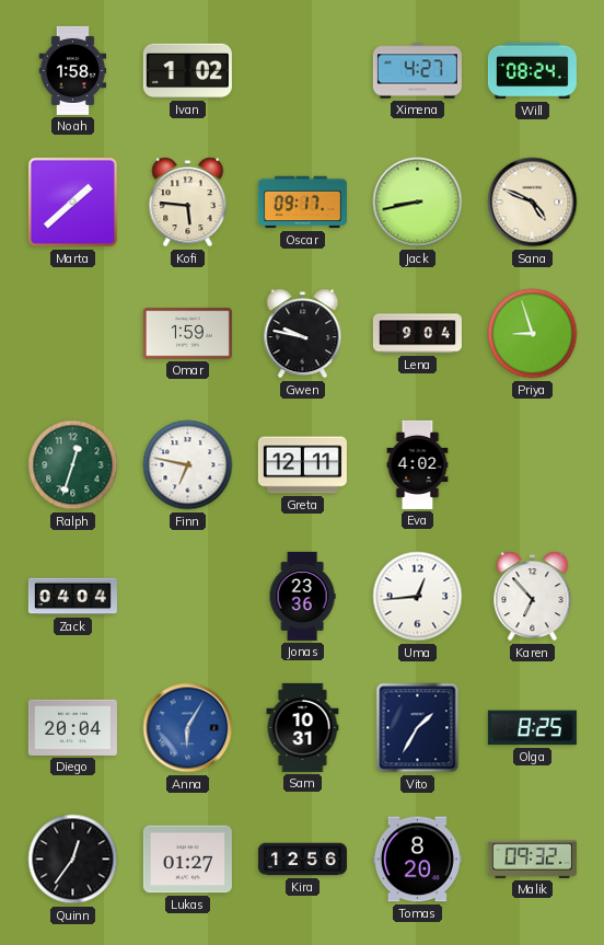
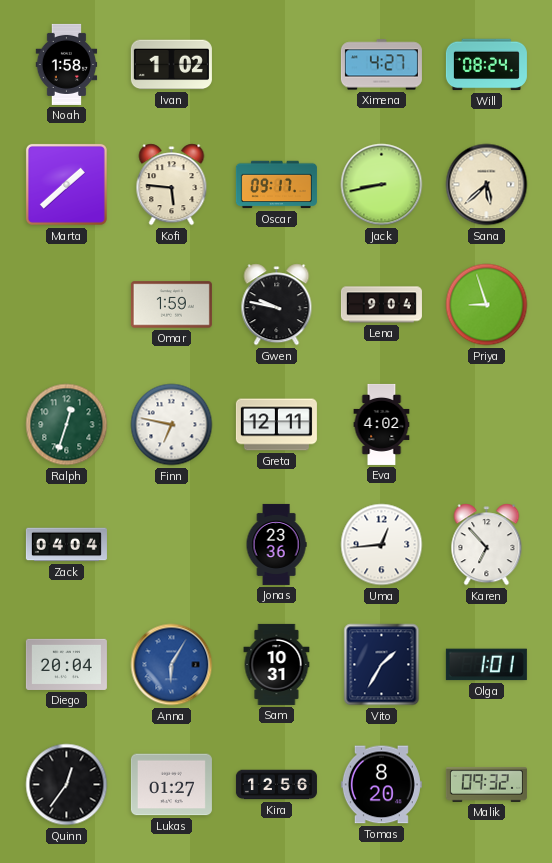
Sana: 4:49 -> 5:38
Olga: 8:25 -> 1:01
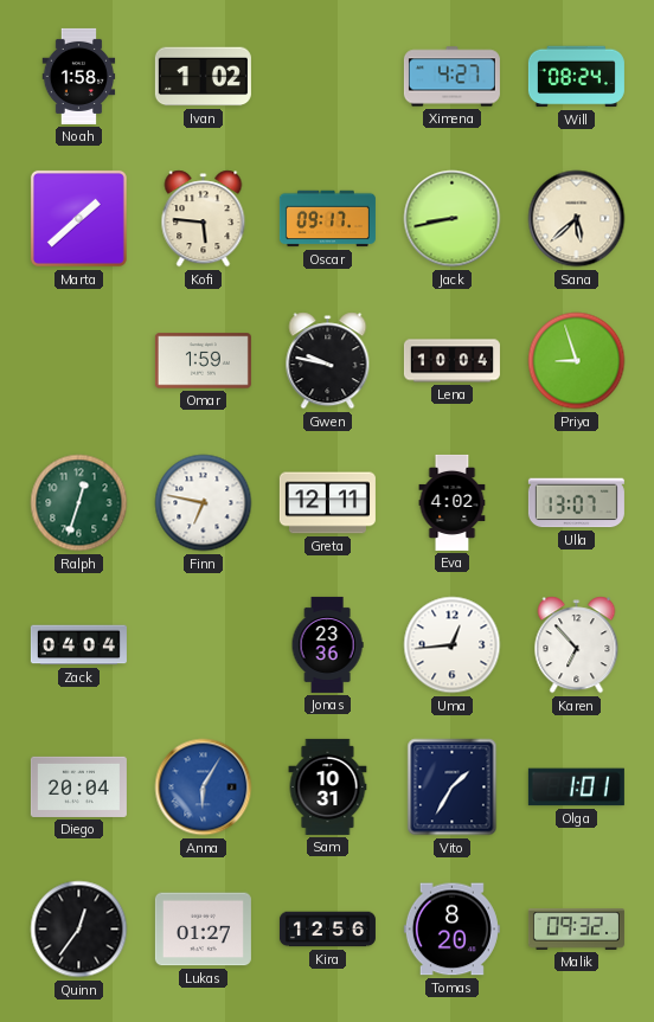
Lena: 9:04 -> 10:04
Ulla: none -> 13:07
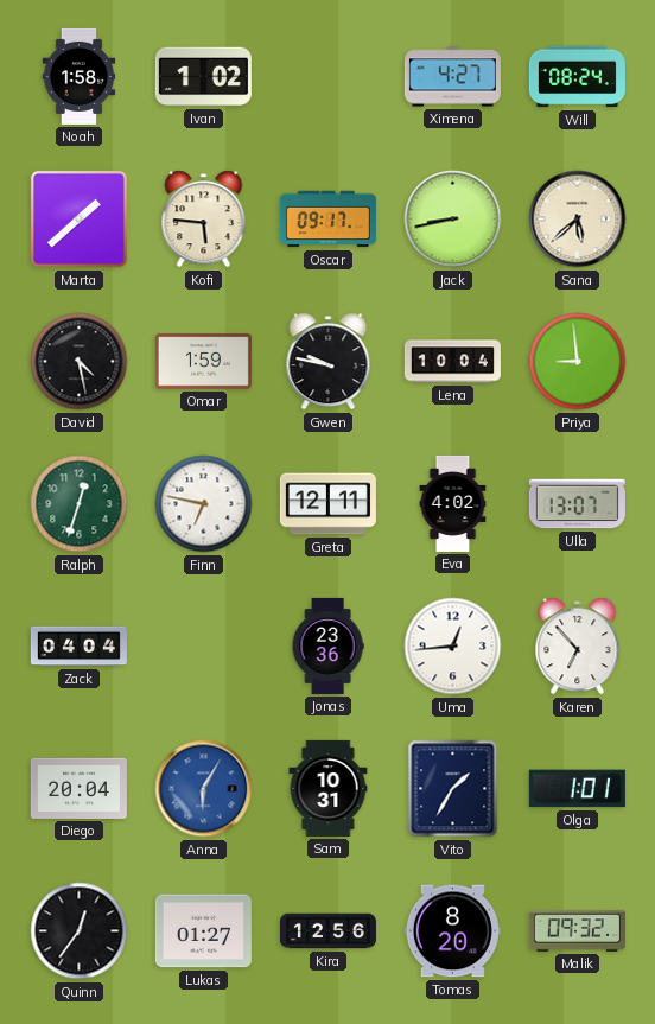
David: none -> 4:28
Priya: 8:57 -> 8:59
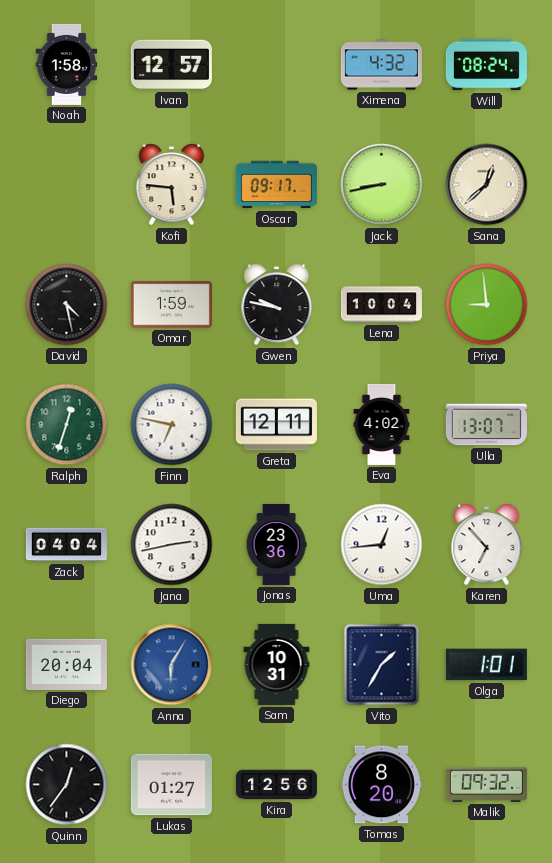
Ivan: 1:02 -> 12:57
Ximena: 4:27 -> 4:32
Marta: 1:38 -> none
Sana: 5:38 -> 12:38
Jana: none -> 2:43
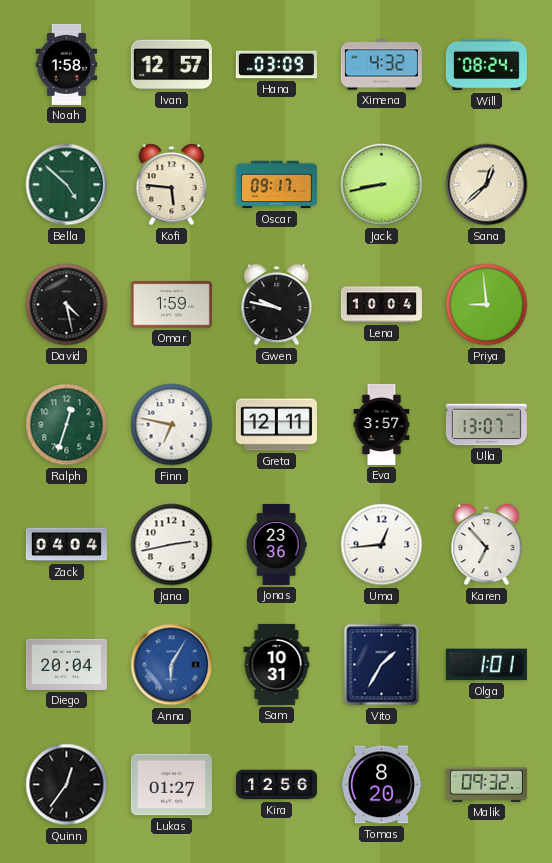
Hana: none -> 03:09
Bella: none -> 4:52
Eva: 4:02 -> 3:57
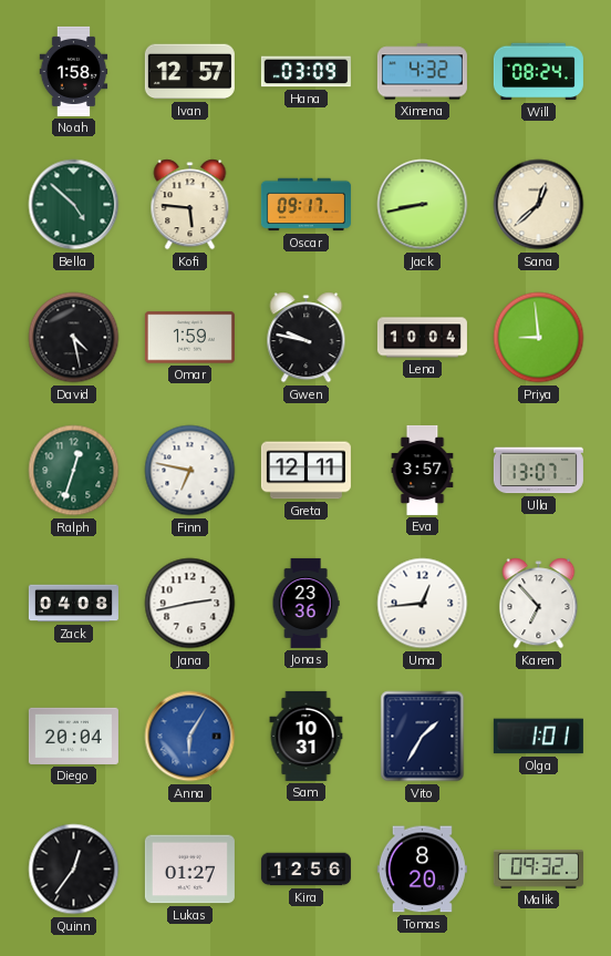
Zack: 04:04 -> 04:08
